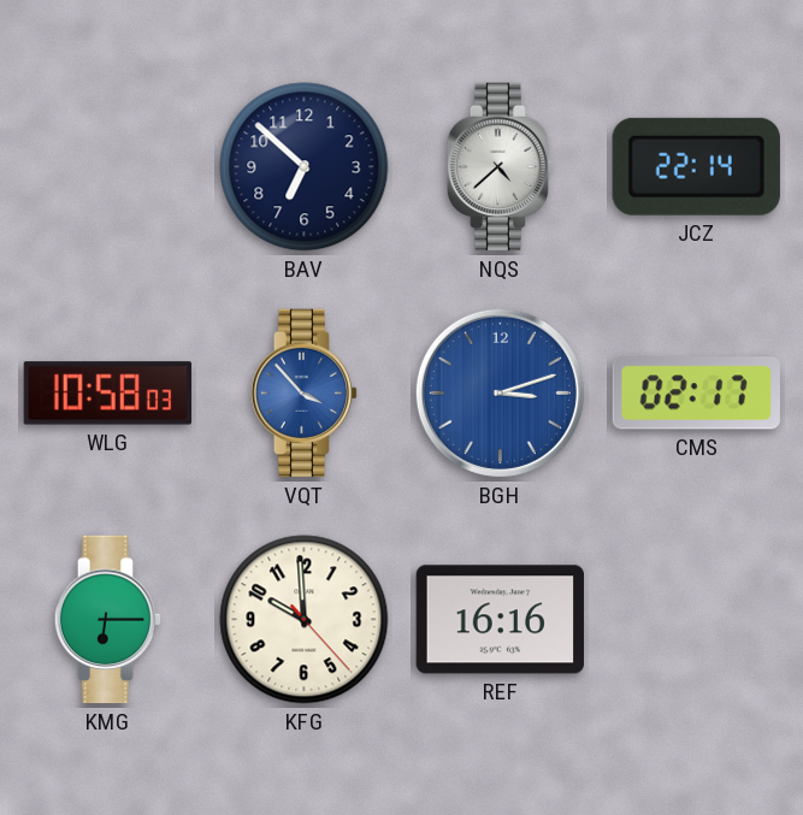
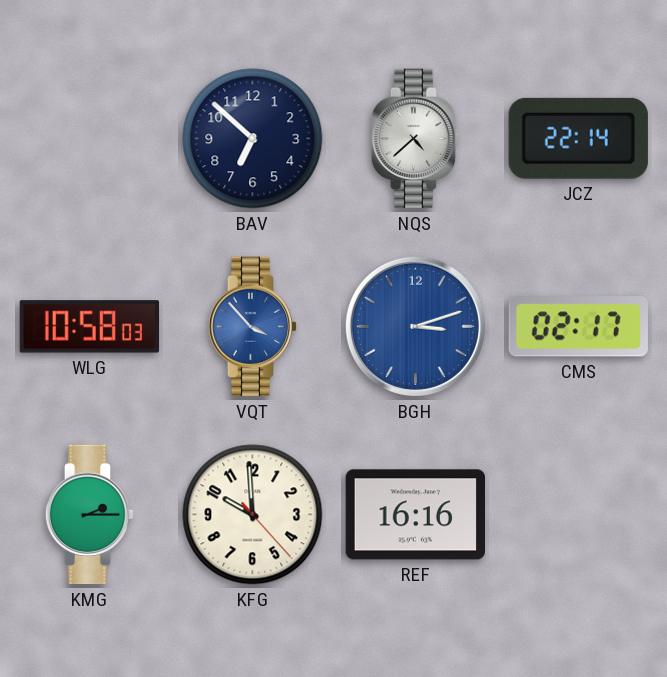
KMG: 6:15 -> 2:15
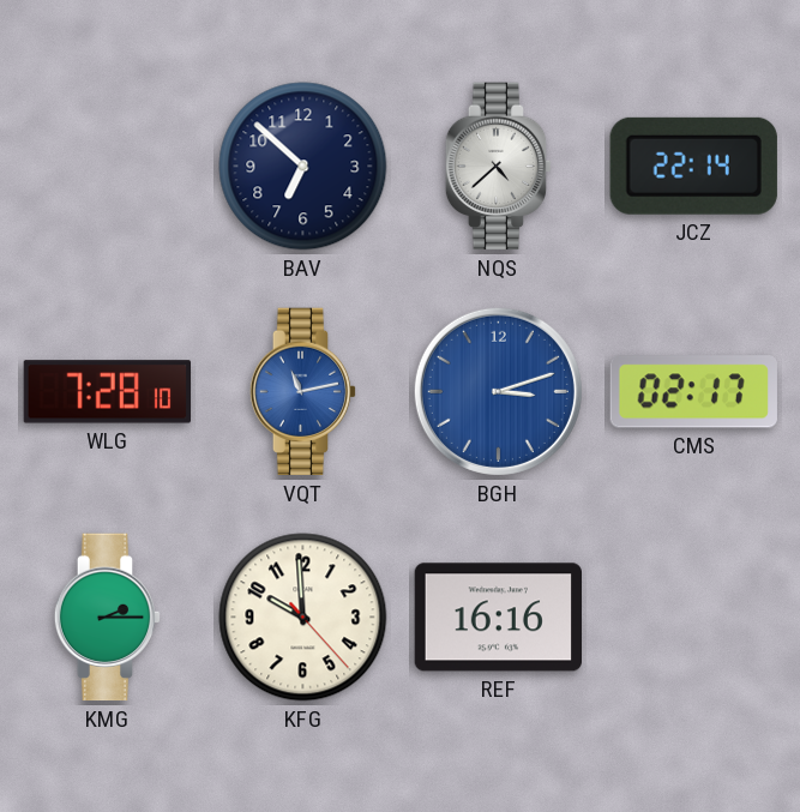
WLG: 10:58 -> 7:28
VQT: 3:53 -> 11:13
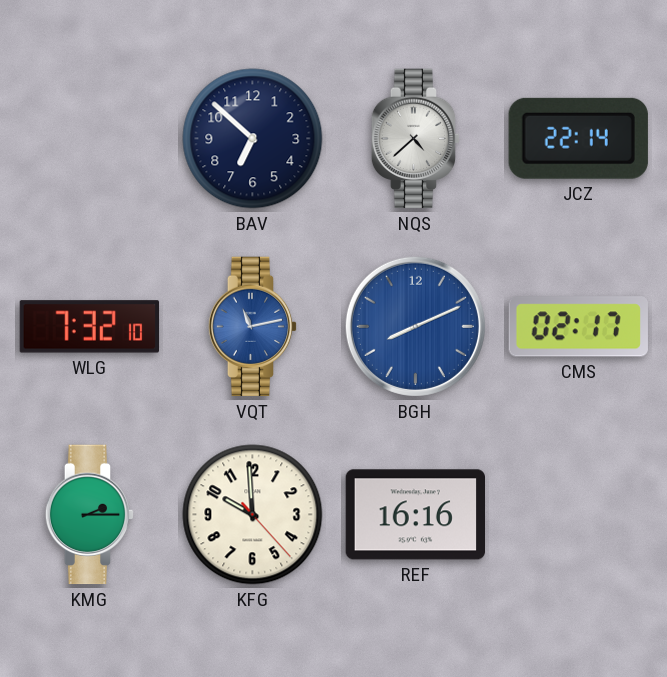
WLG: 7:28 -> 7:32
BGH: 3:12 -> 8:11
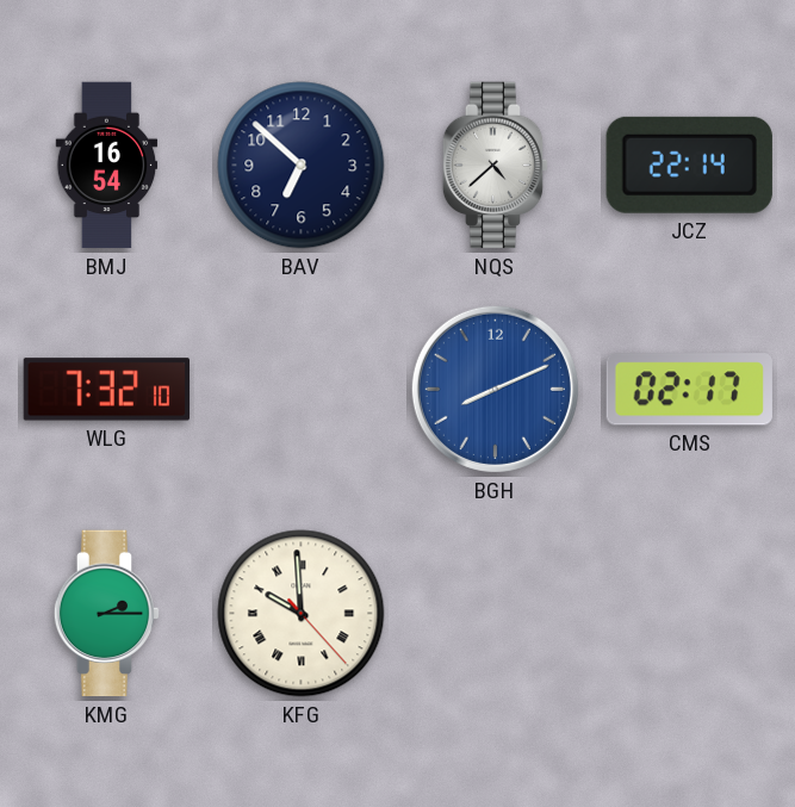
BMJ: none -> 16:54
VQT: 11:13 -> none
KFG numerals: Arabic -> Roman
REF: 16:16 -> none
